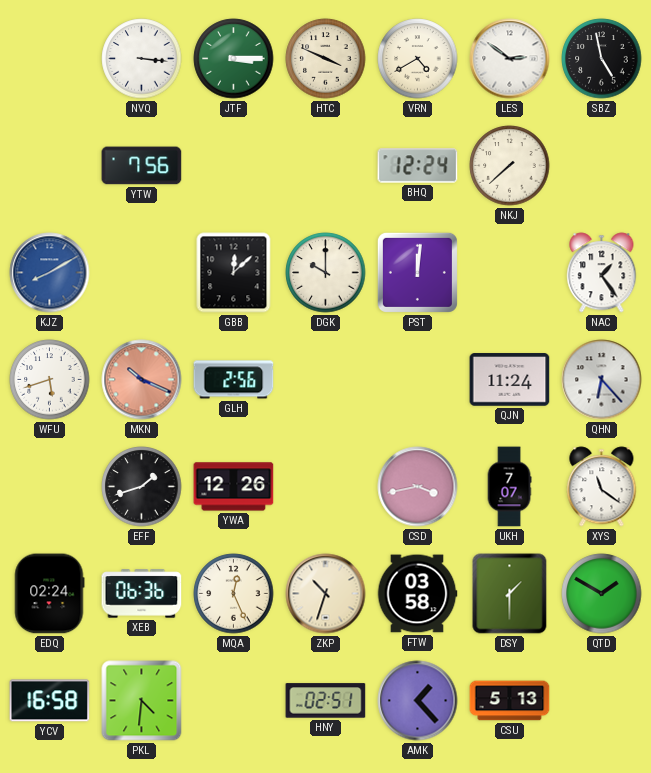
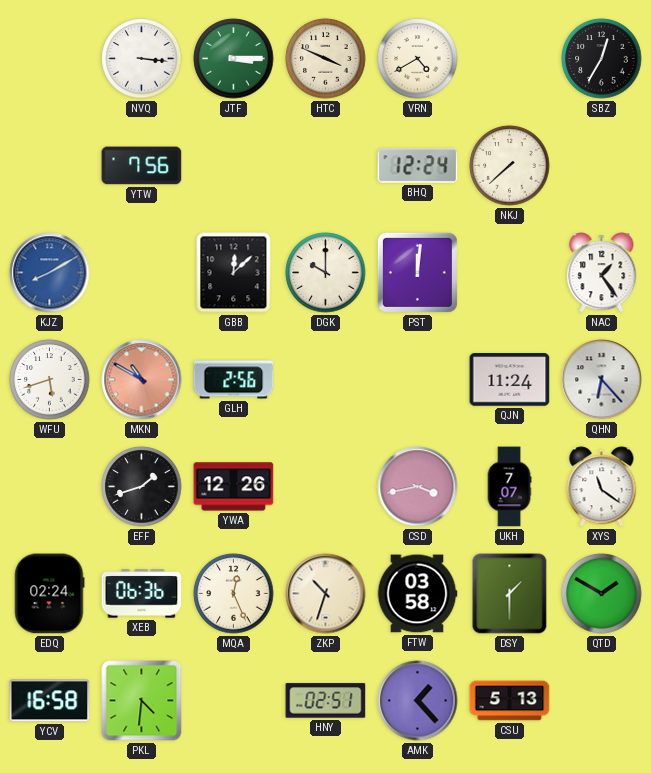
LES: 2:51 -> none
SBZ: 4:58 -> 12:35
MKN: 10:19 -> 10:50
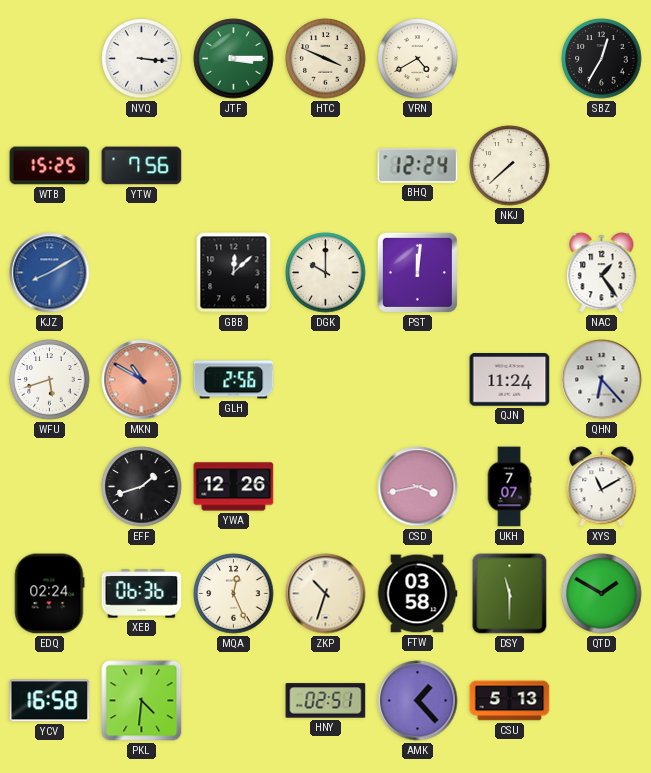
WTB: none -> 15:25
XYS: 11:21 -> 11:10
DSY: 1:30 -> 11:30
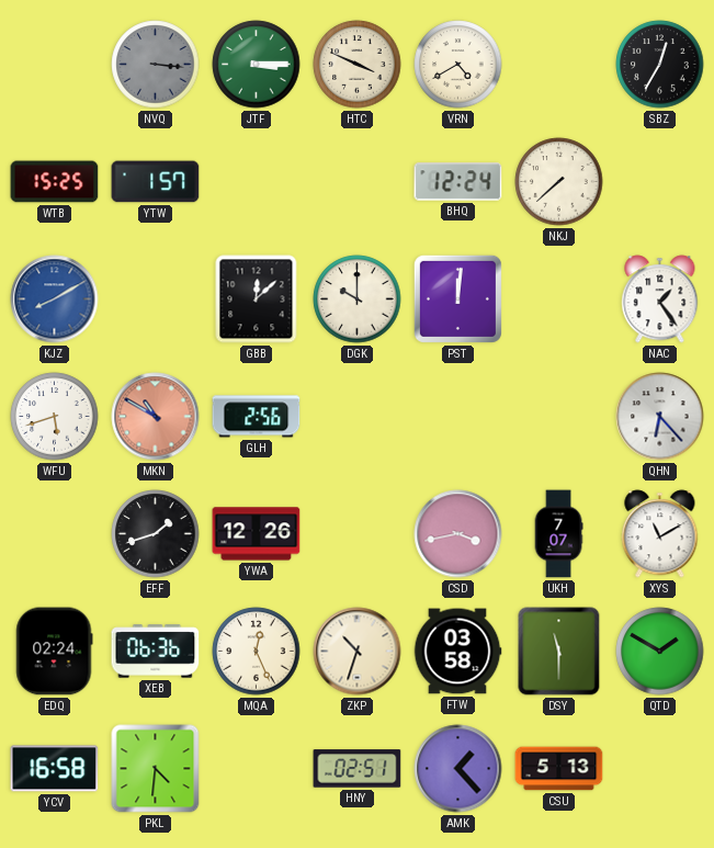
NVQ dial: white -> grey
YTW: 7:56 -> 1:57
QJN: 11:24 -> none
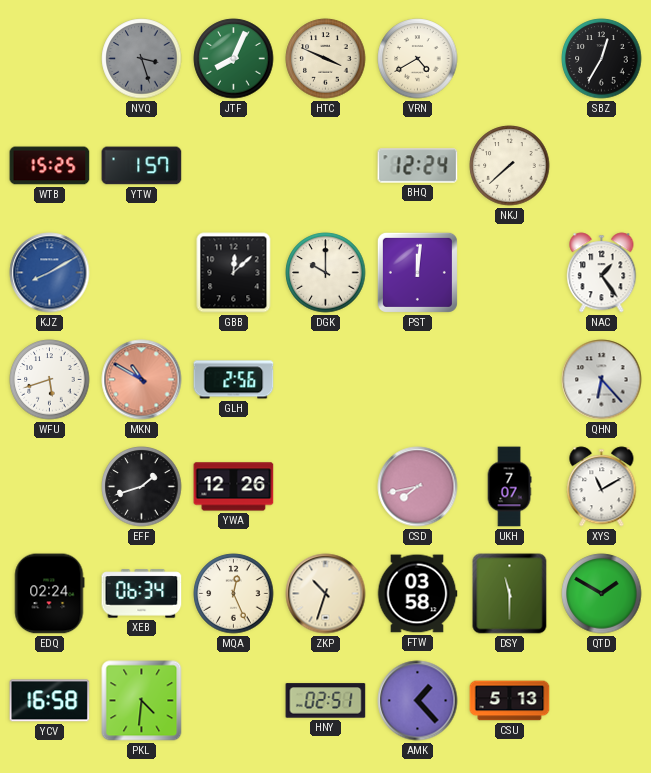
NVQ: 3:16 -> 3:27
JTF: 3:15 -> 8:04
CSD: 3:43 -> 7:43
XEB: 06:36 -> 06:34
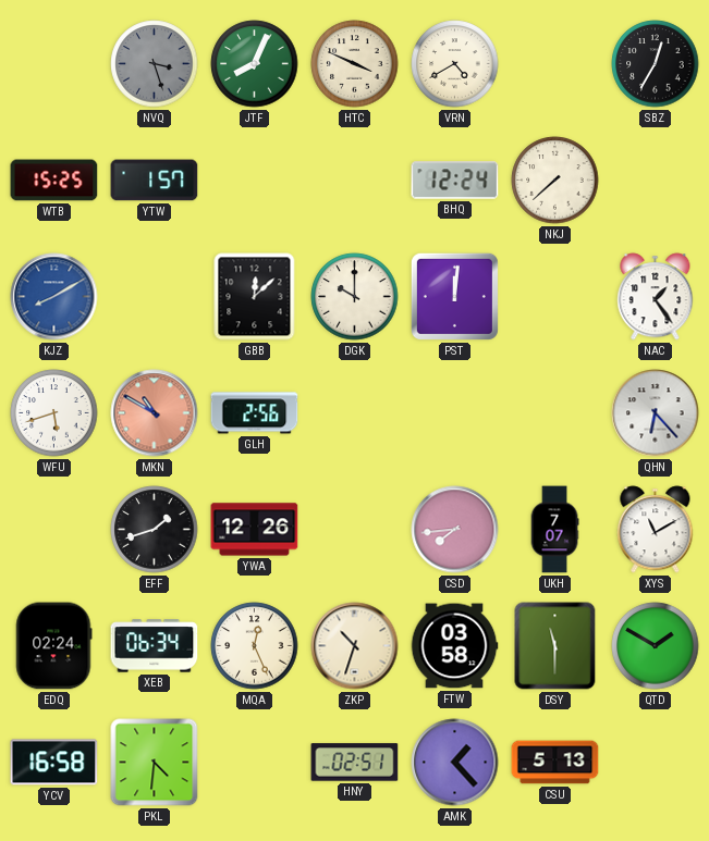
CSD: 7:43 -> 7:44
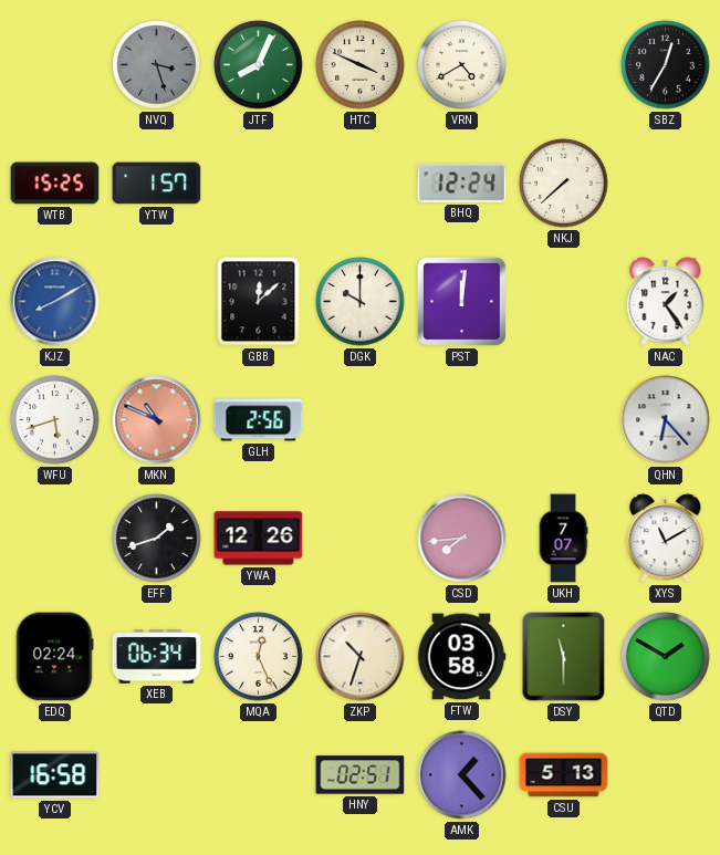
MKN: 10:50 -> 10:49
PKL: 4:31 -> none
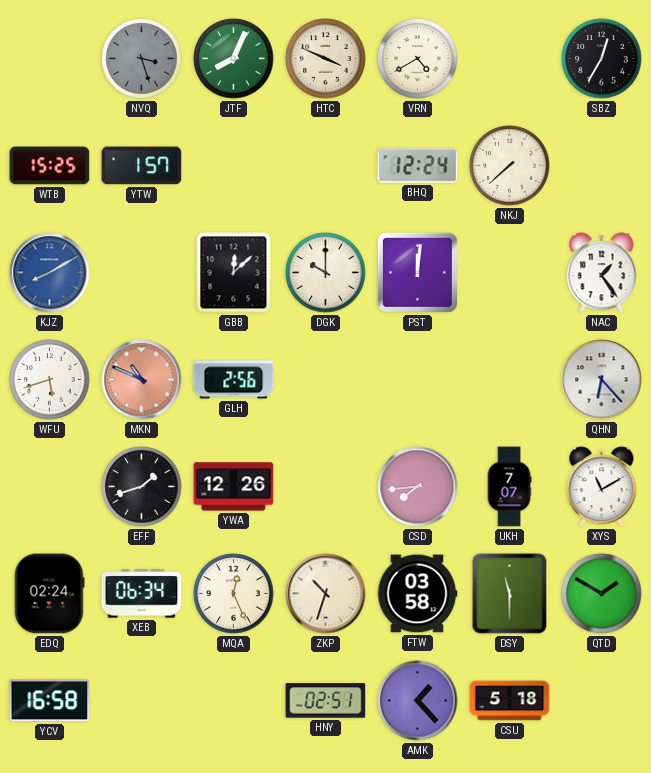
CSU: 5:13 -> 5:18
